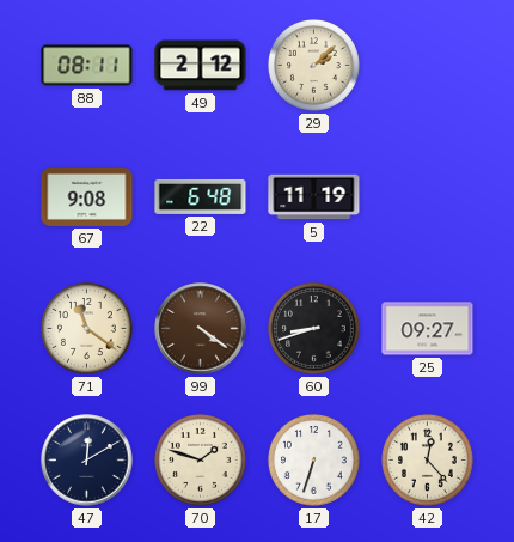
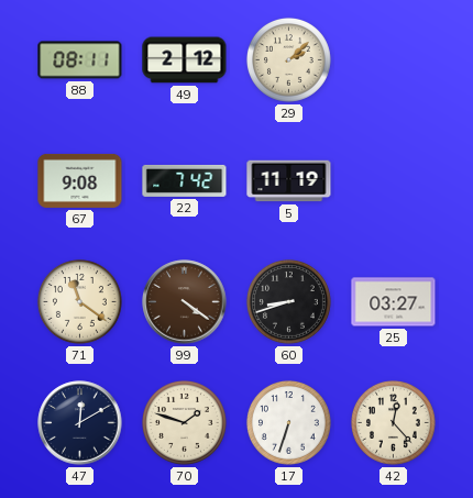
22: 6:48 -> 7:42
25: 09:27 -> 03:27
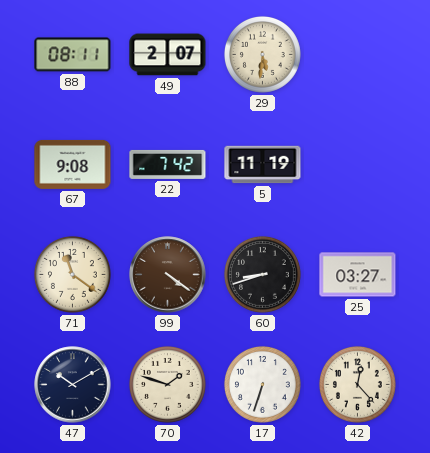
49: 2:12 -> 2:07
29: 2:08 -> 5:31
47: 12:10 -> 10:10
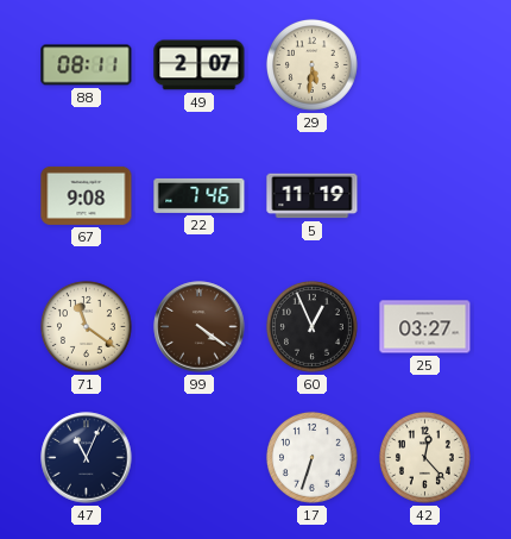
22: 7:42 -> 7:46
60: 8:42 -> 12:56
47: 10:10 -> 11:04
70: 1:48 -> none
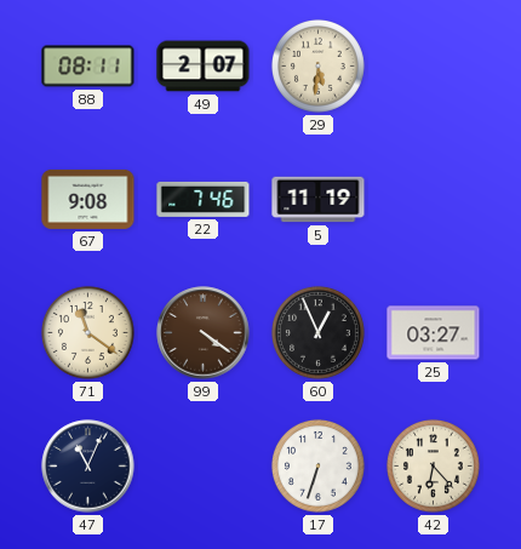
42: 12:23 -> 6:23
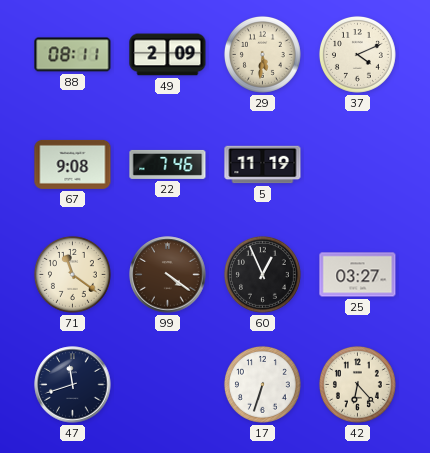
49: 2:07 -> 2:09
37: none -> 4:11
47: 11:04 -> 11:42
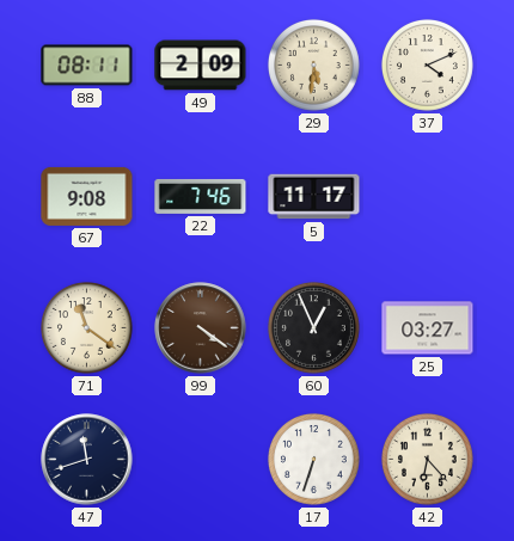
5: 11:19 -> 11:17
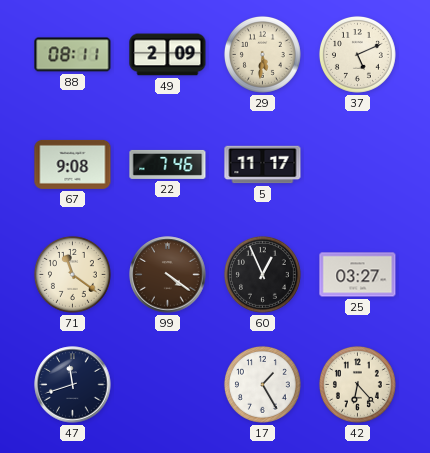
37: 4:11 -> 5:11
17: 6:33 -> 1:25
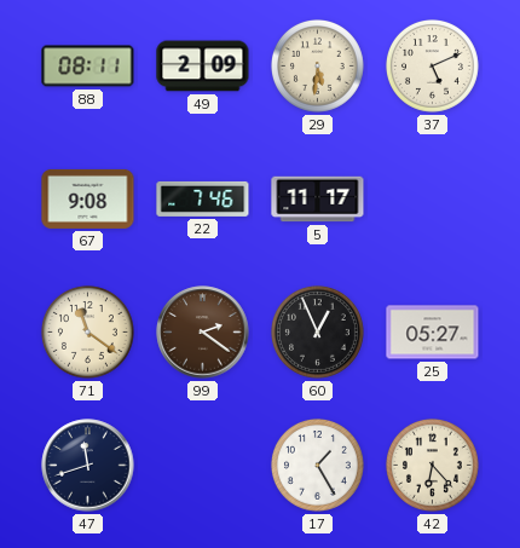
99: 4:21 -> 2:21
25: 03:27 -> 05:27
